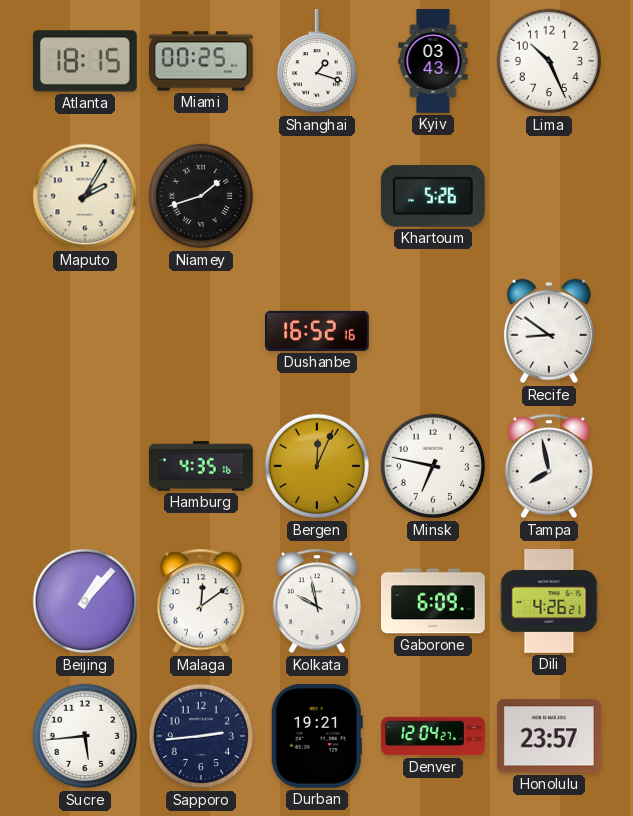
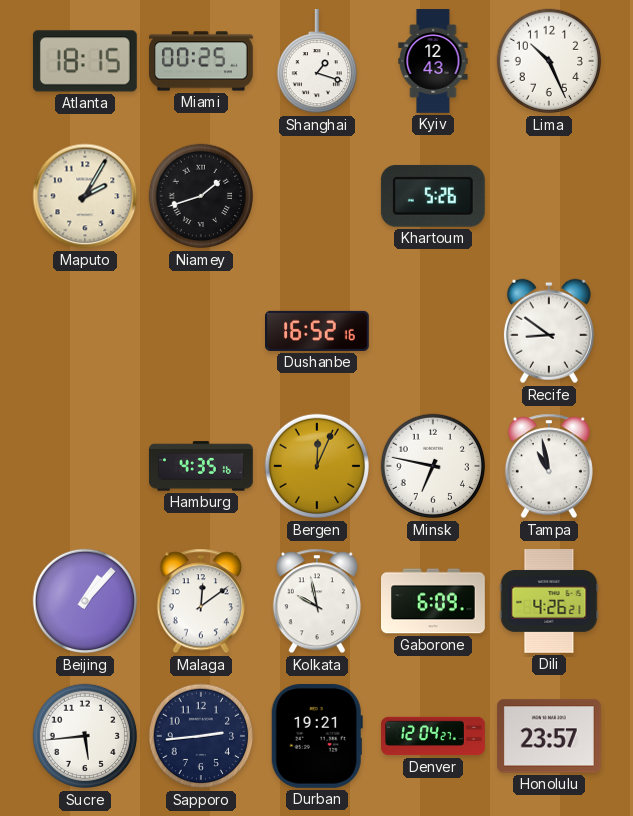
Kyiv: 03:43 -> 12:43
Tampa: 7:58 -> 10:58
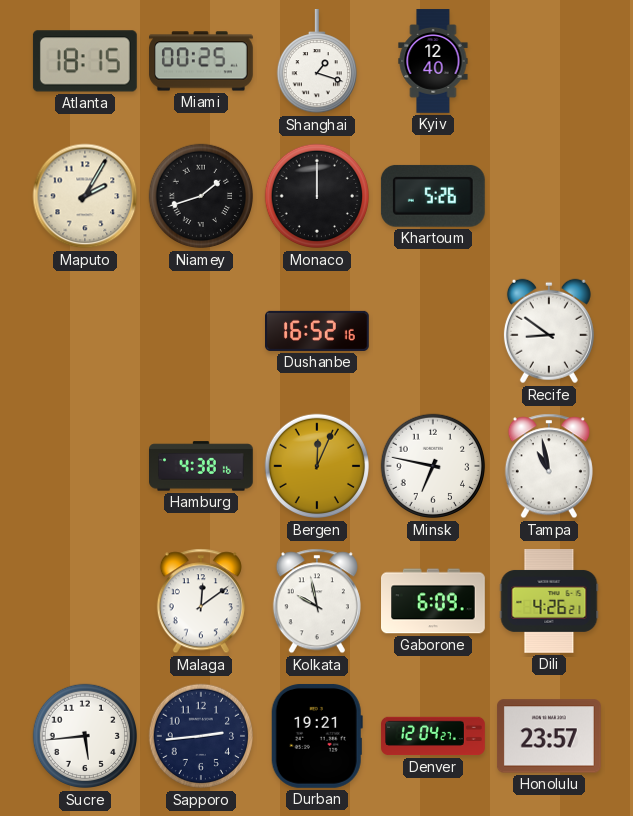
Kyiv: 12:43 -> 12:40
Lima: 10:26 -> none
Monaco: none -> 12:00
Hamburg: 4:35 -> 4:38
Beijing: 1:07 -> none
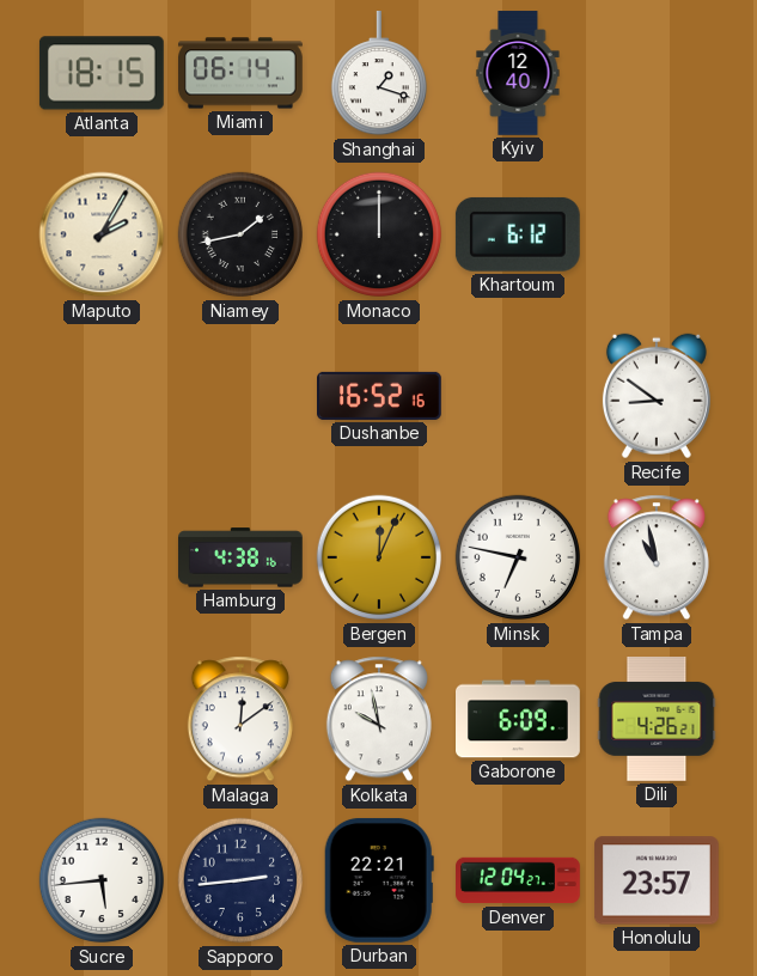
Miami: 00:25 -> 06:14
Niamey: 1:42 -> 1:43
Khartoum: 5:26 -> 6:12
Durban: 19:21 -> 22:21
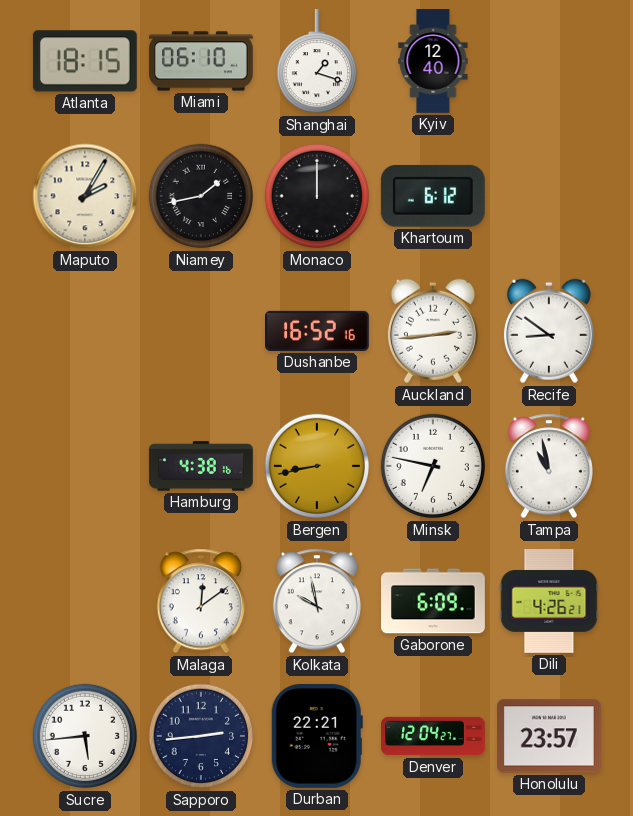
Miami: 06:14 -> 06:10
Auckland: none -> 2:44
Bergen: 12:04 -> 8:43
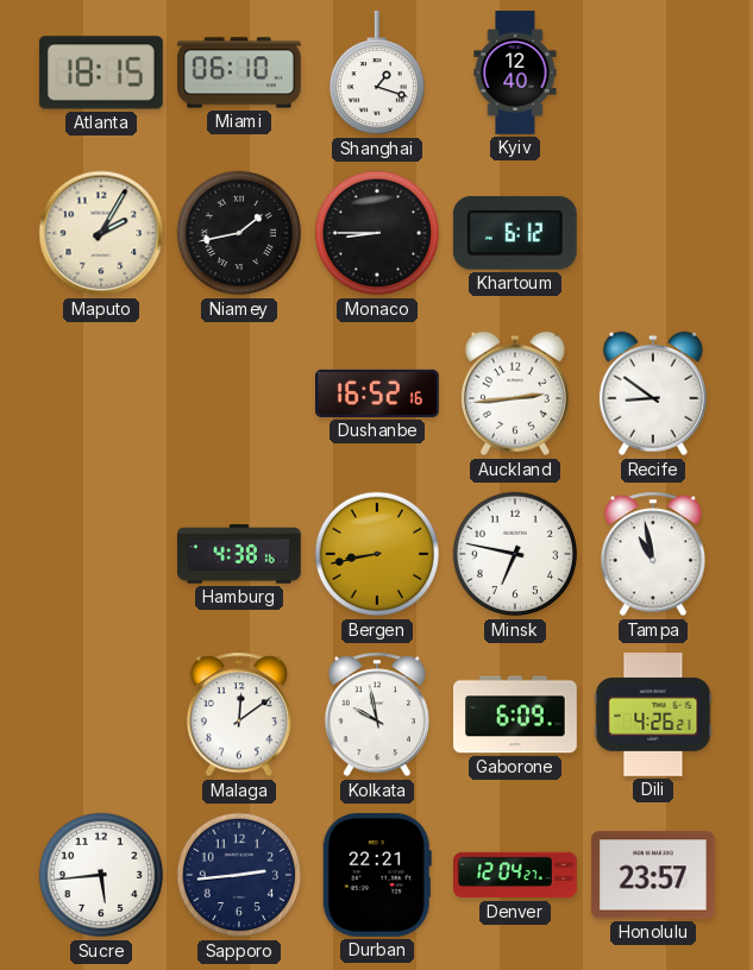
Monaco: 12:00 -> 8:45
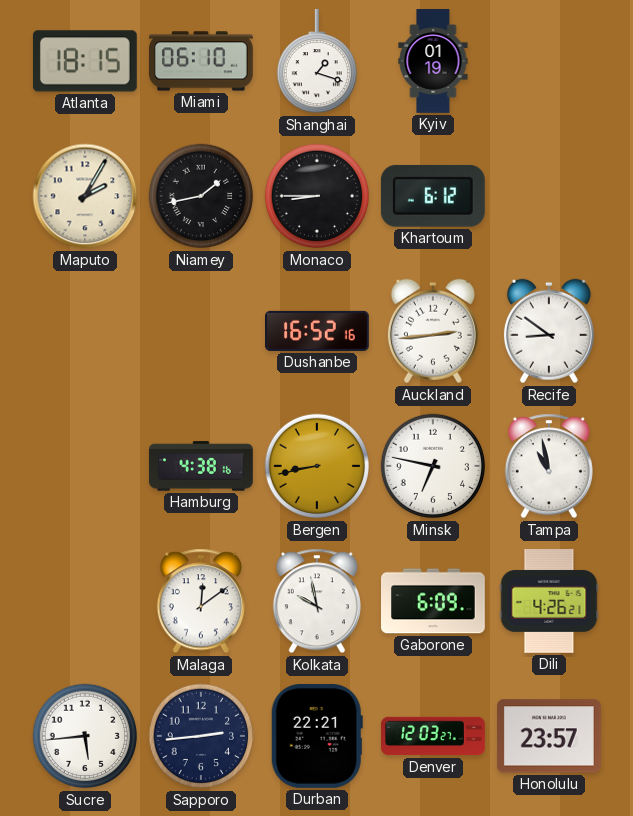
Kyiv: 12:40 -> 01:19
Denver: 12:04 -> 12:03
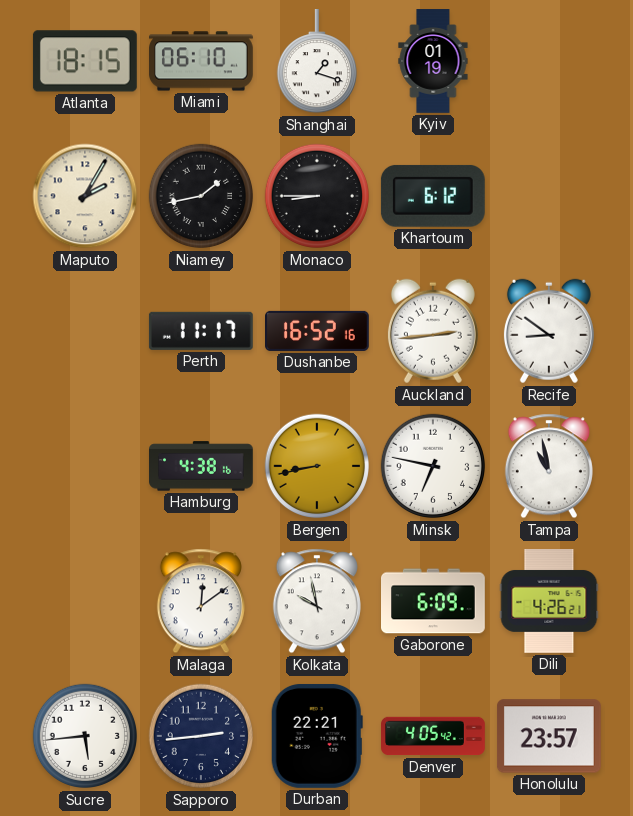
Perth: none -> 11:17
Denver: 12:03 -> 4:05
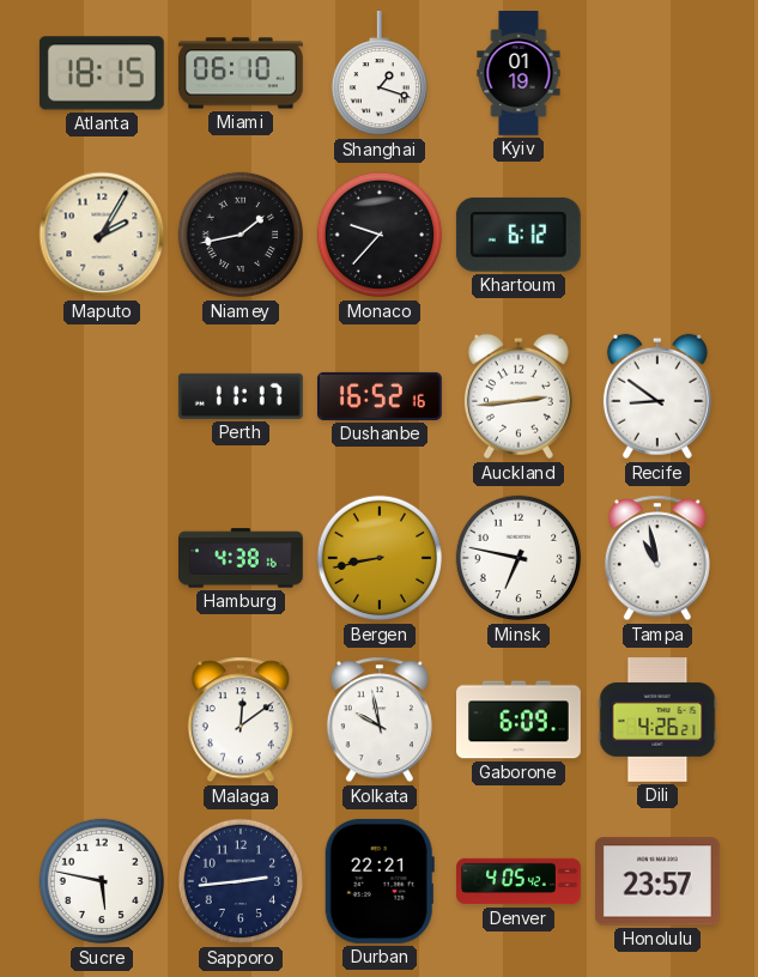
Monaco: 8:45 -> 9:37
Sucre: 5:44 -> 5:47
